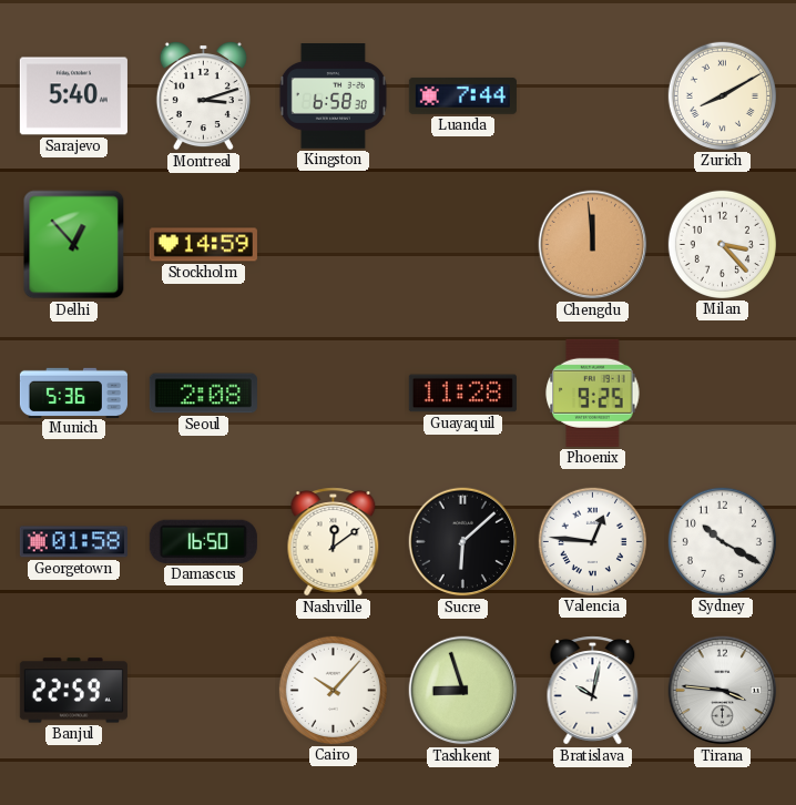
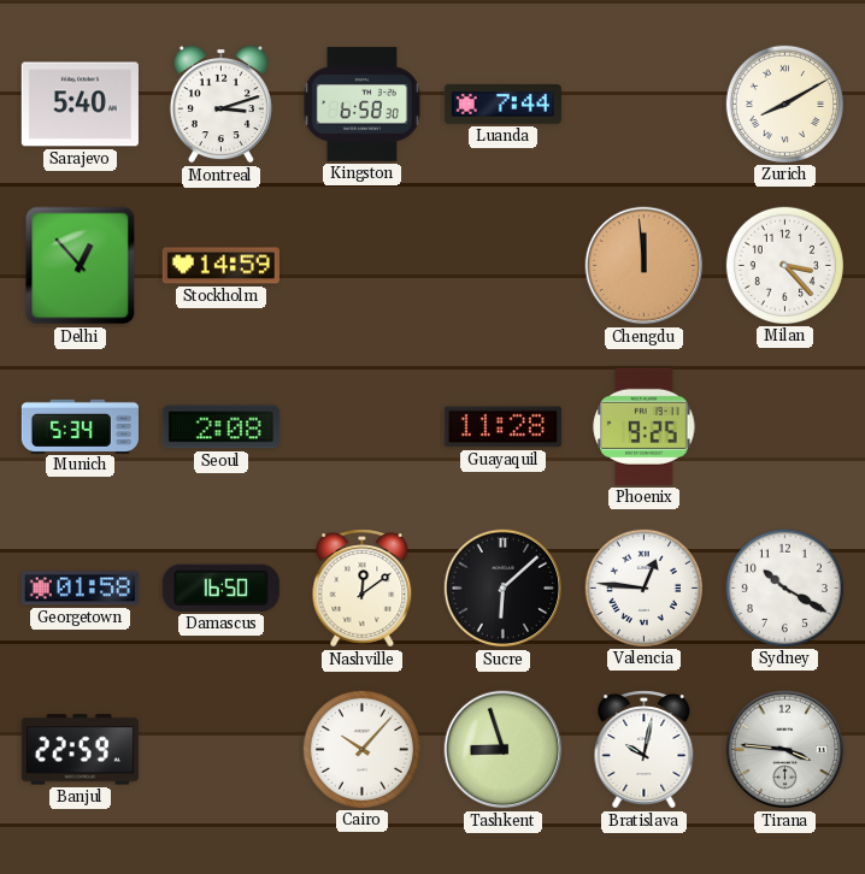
Munich: 5:36 -> 5:34
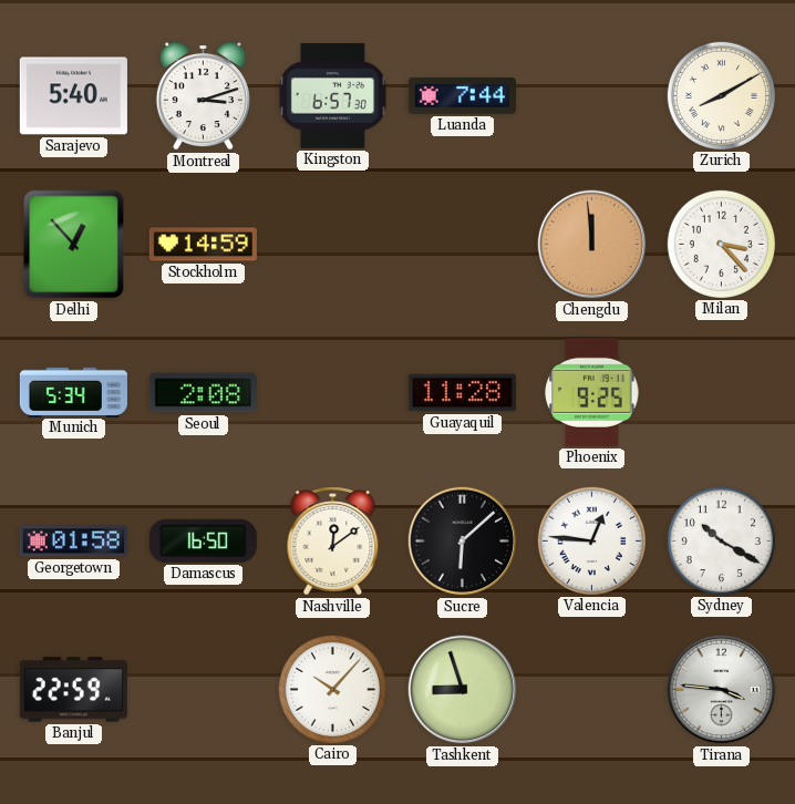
Kingston: 6:58 -> 6:57
Bratislava: 10:02 -> none
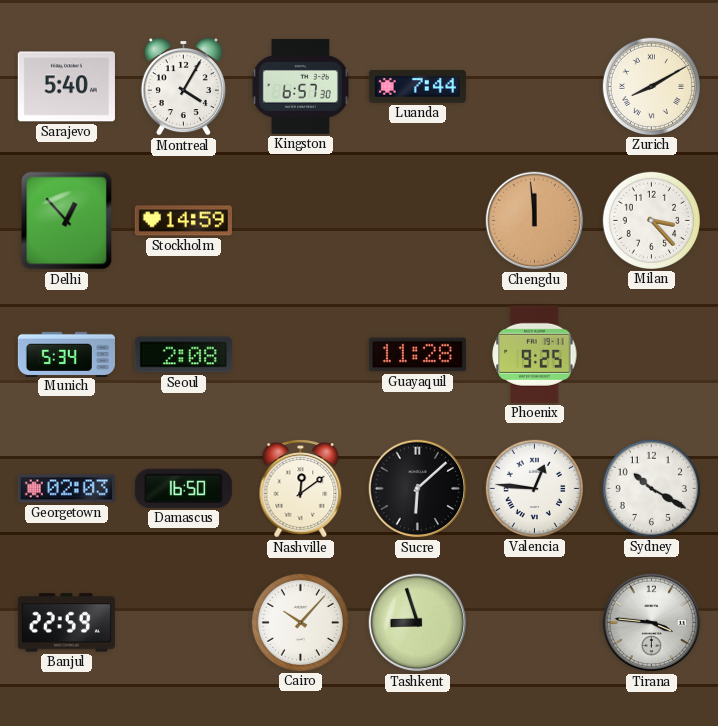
Montreal: 3:12 -> 4:05
Georgetown: 01:58 -> 02:03
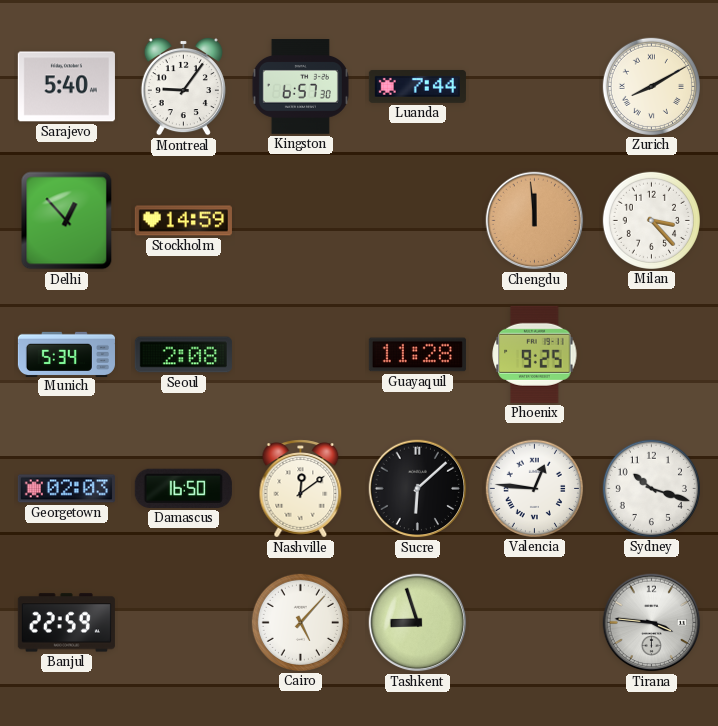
Montreal: 4:05 -> 9:06
Sydney: 10:20 -> 10:18
Cairo: 10:07 -> 5:07
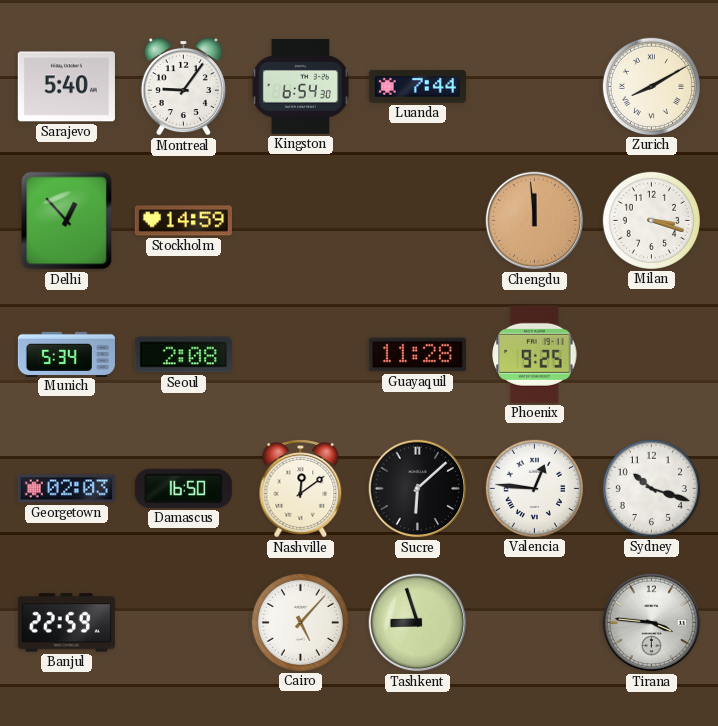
Kingston: 6:57 -> 6:54
Milan: 3:23 -> 3:18
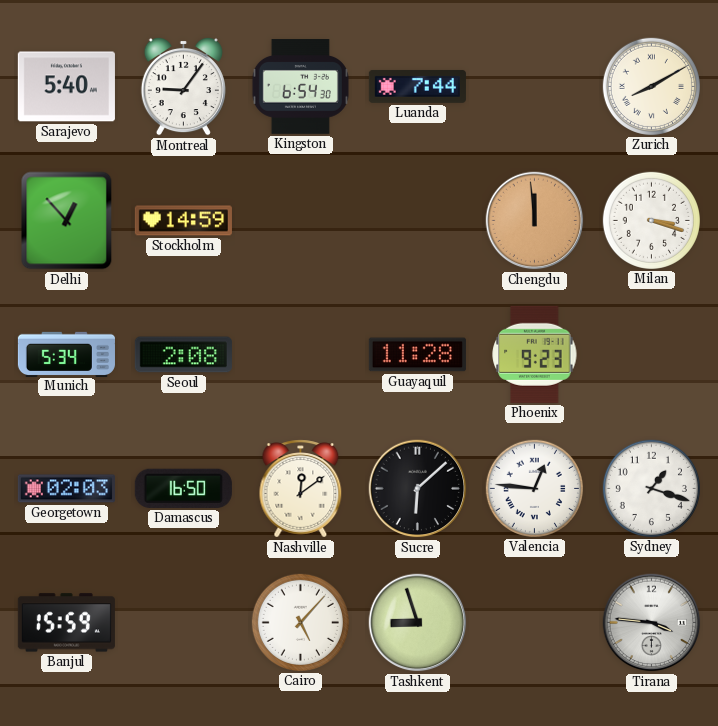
Phoenix: 9:25 -> 9:23
Sydney: 10:18 -> 1:18
Banjul: 22:59 -> 15:59
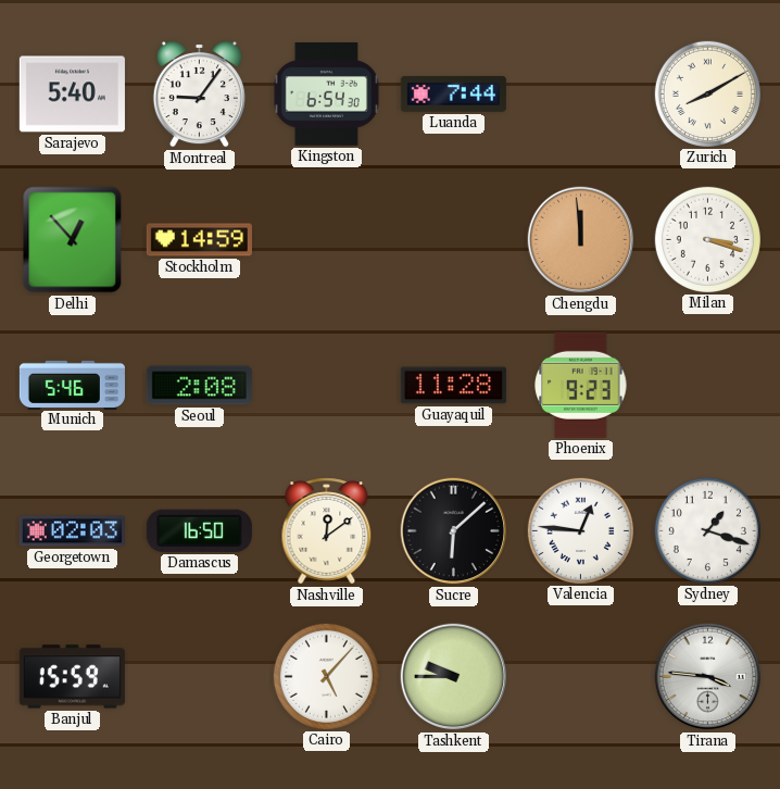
Munich: 5:34 -> 5:46
Tashkent: 8:57 -> 9:45
